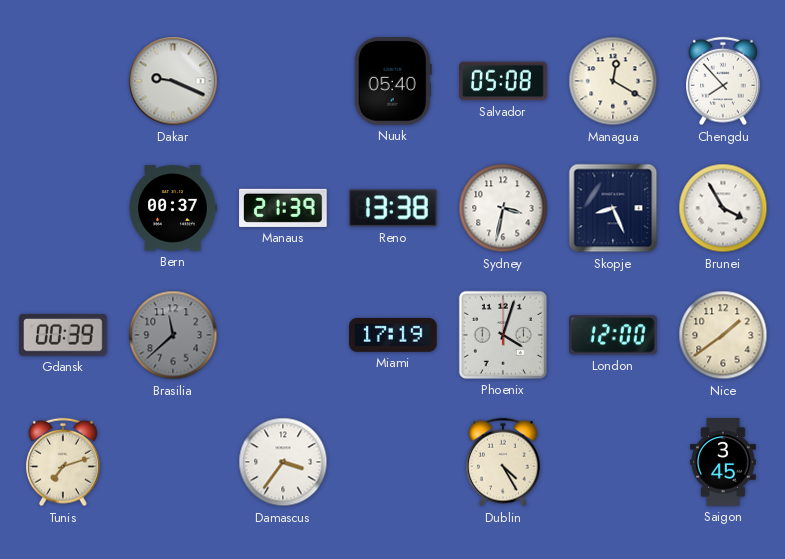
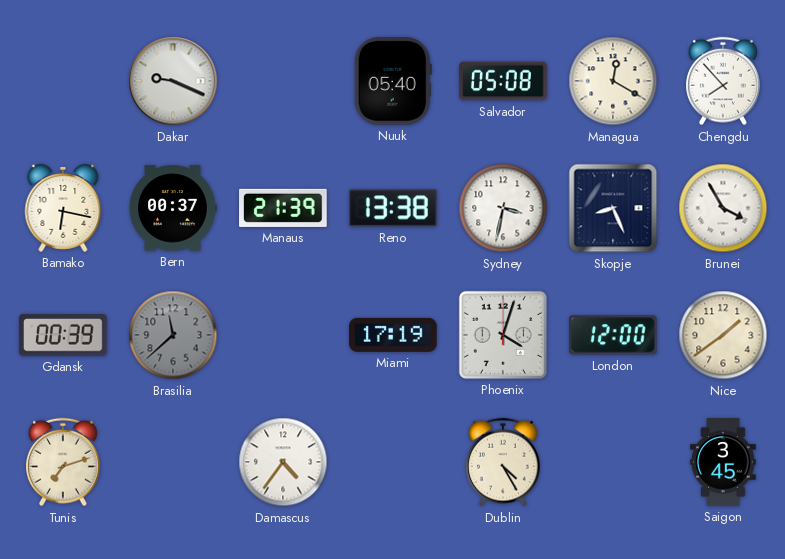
Bamako: none -> 6:17
Damascus: 3:36 -> 4:36
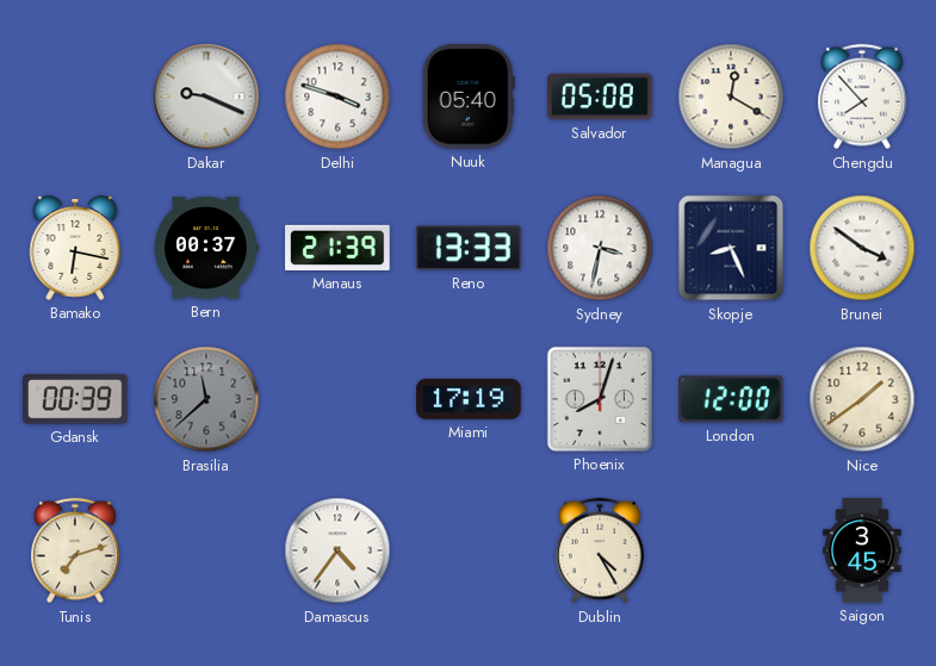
Delhi: none -> 3:48
Reno: 13:38 -> 13:33
Brunei: 3:55 -> 3:51
Phoenix: 4:03 -> 8:03
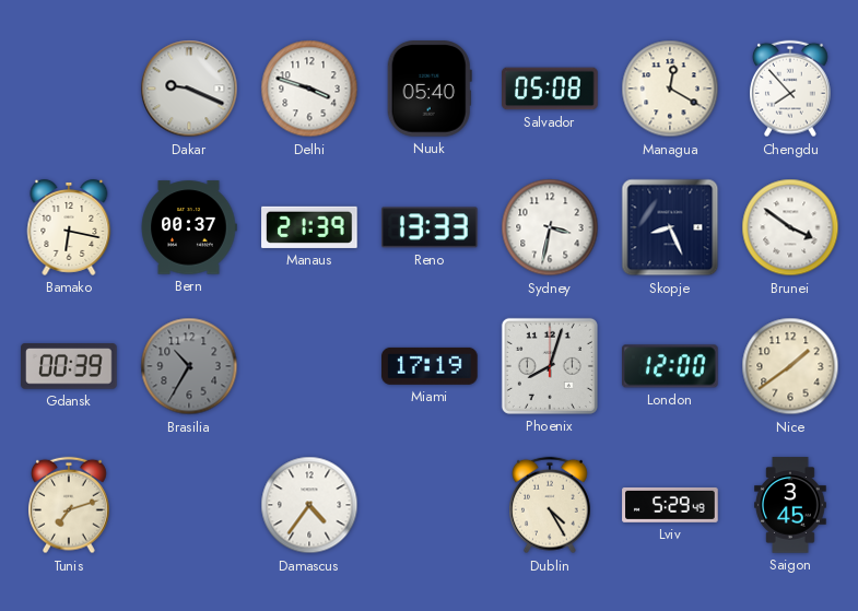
Brasilia: 11:38 -> 10:35
Lviv: none -> 5:29
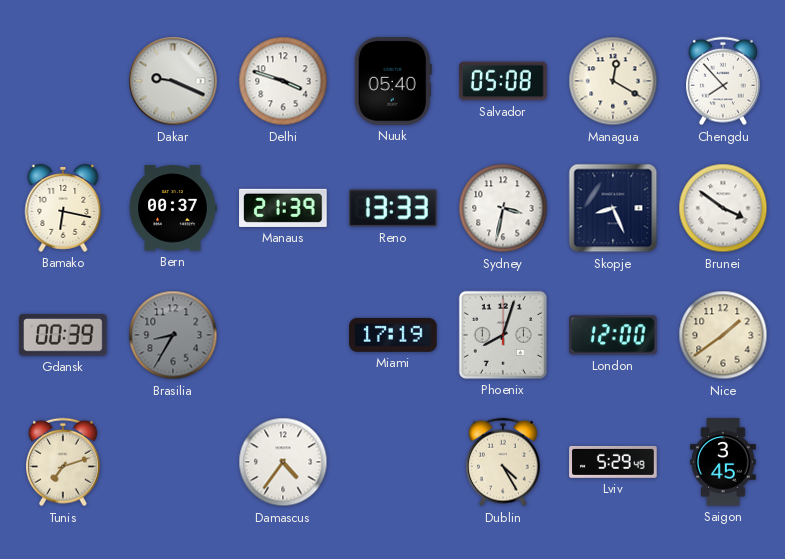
Brasilia: 10:35 -> 8:35
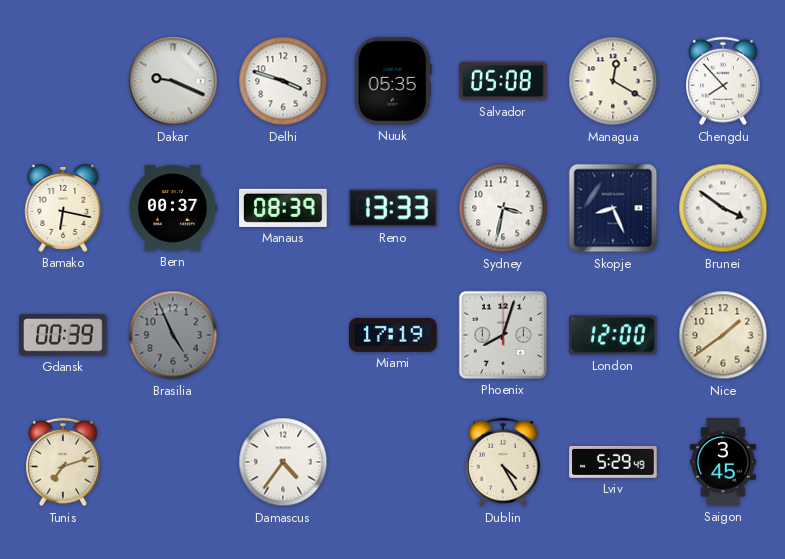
Nuuk: 05:40 -> 05:35
Manaus: 21:39 -> 08:39
Brasilia: 8:35 -> 4:56
